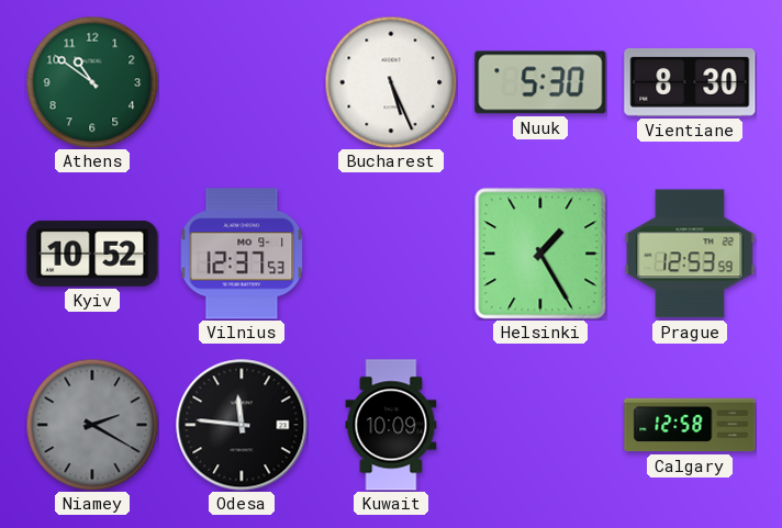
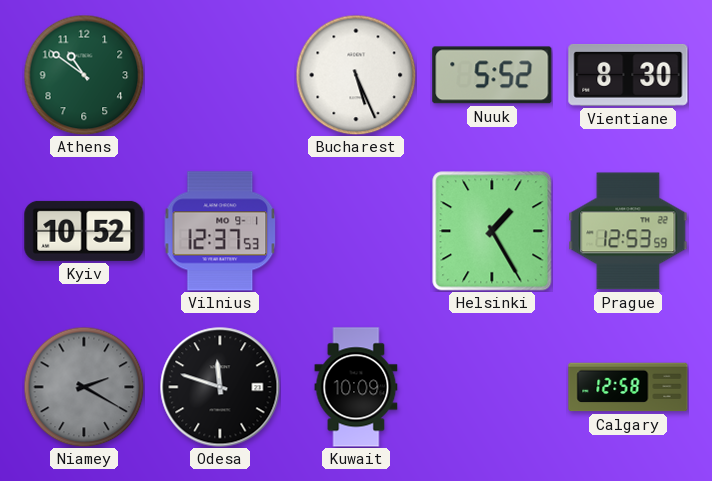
Nuuk: 5:30 -> 5:52
Odesa: 11:46 -> 11:48
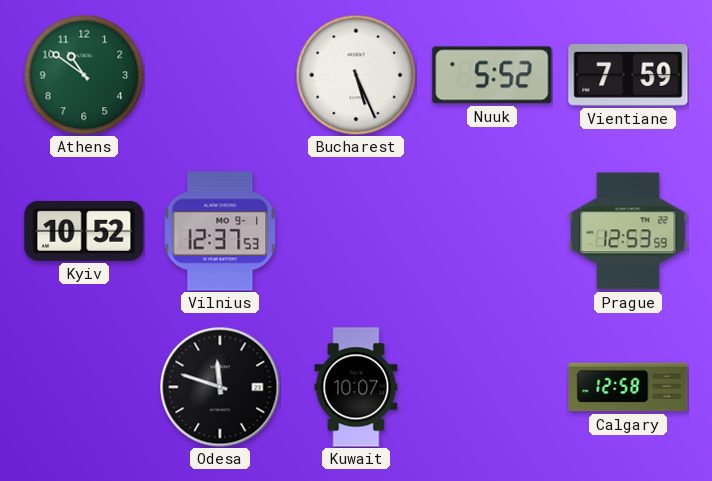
Vientiane: 8:30 -> 7:59
Helsinki: 1:25 -> none
Niamey: 2:20 -> none
Kuwait: 10:09 -> 10:07
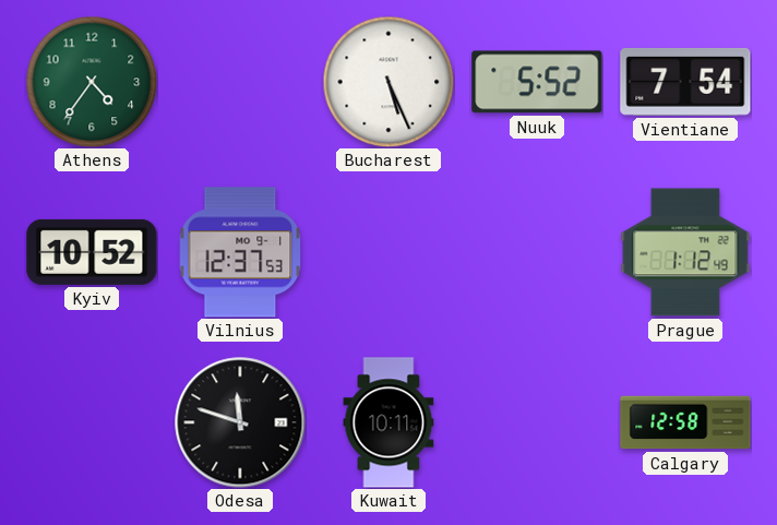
Athens: 10:51 -> 4:36
Vientiane: 7:59 -> 7:54
Prague: 12:53 -> 1:12
Kuwait: 10:07 -> 10:11
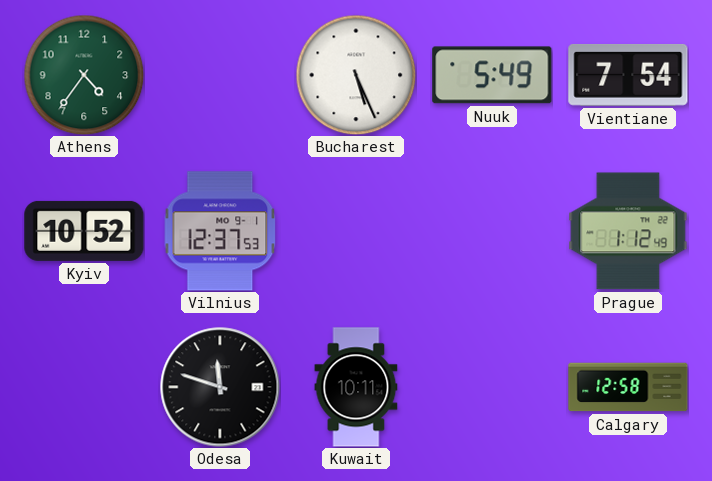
Nuuk: 5:52 -> 5:49
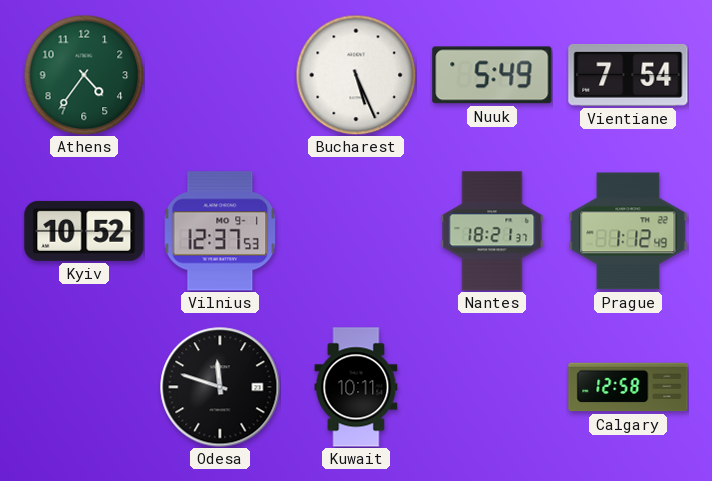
Nantes: none -> 18:21
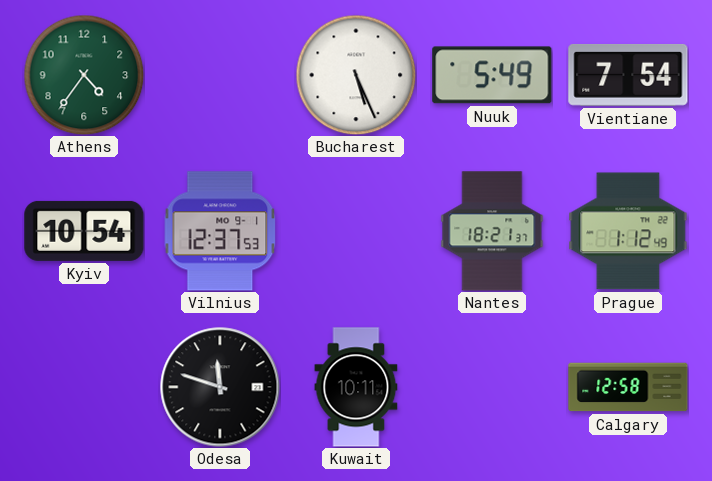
Kyiv: 10:52 -> 10:54
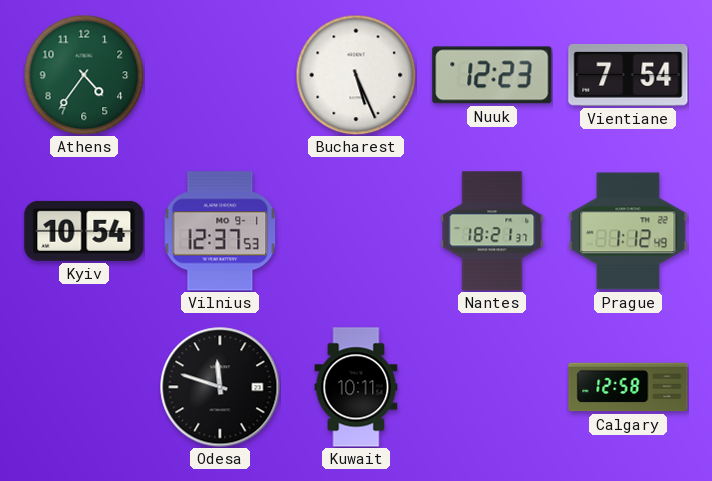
Nuuk: 5:49 -> 12:23
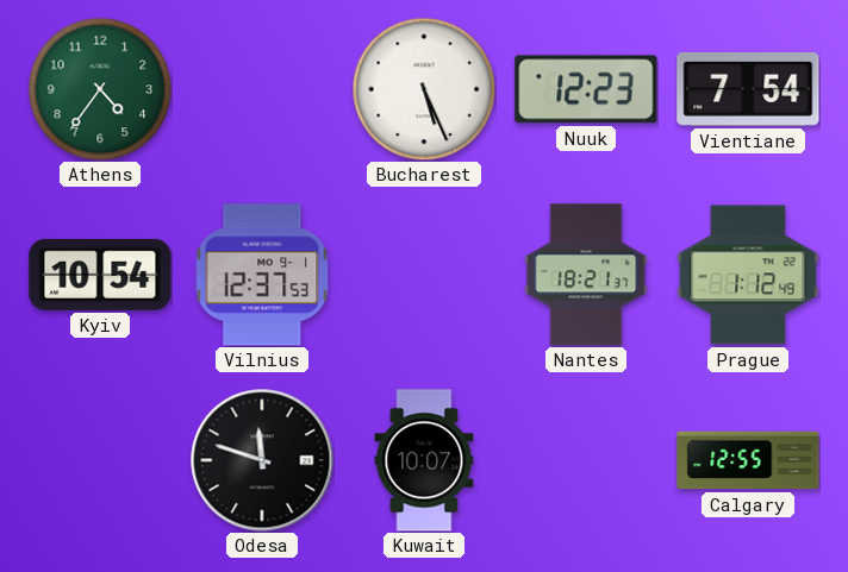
Kuwait: 10:11 -> 10:07
Calgary: 12:58 -> 12:55
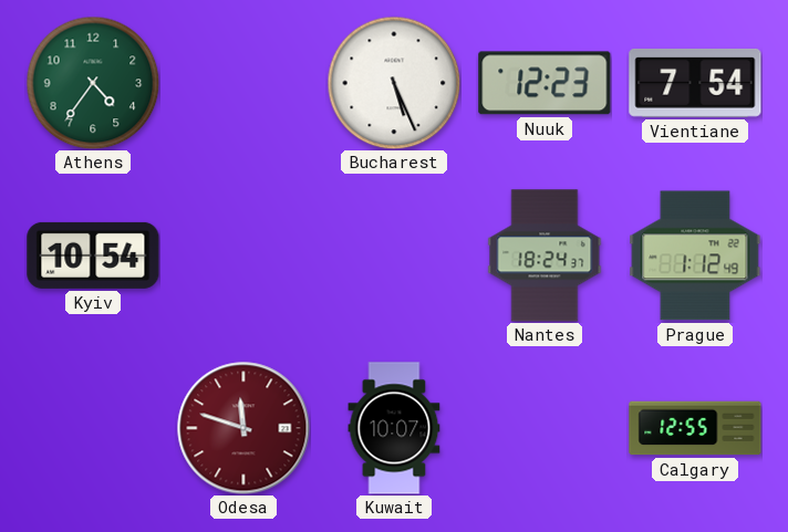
Vilnius: 12:37 -> none
Nantes: 18:21 -> 18:24
Odesa dial: black -> burgundy
